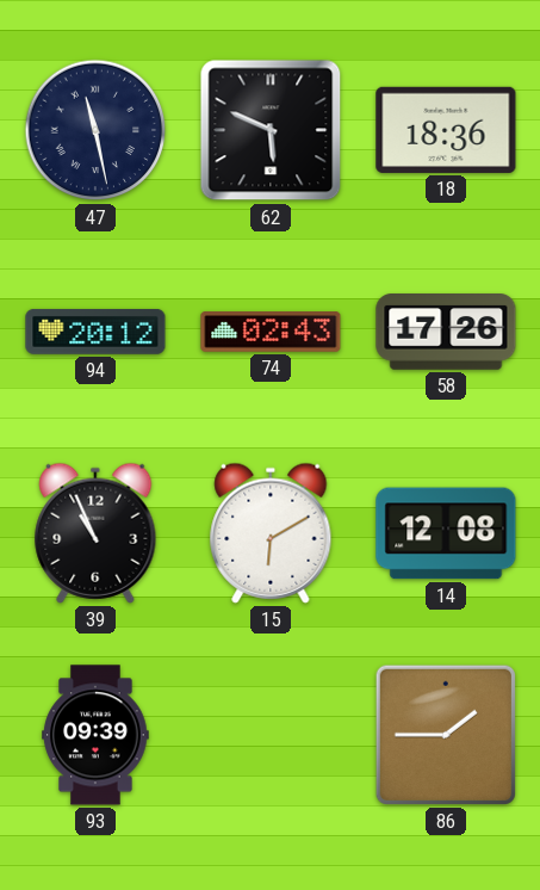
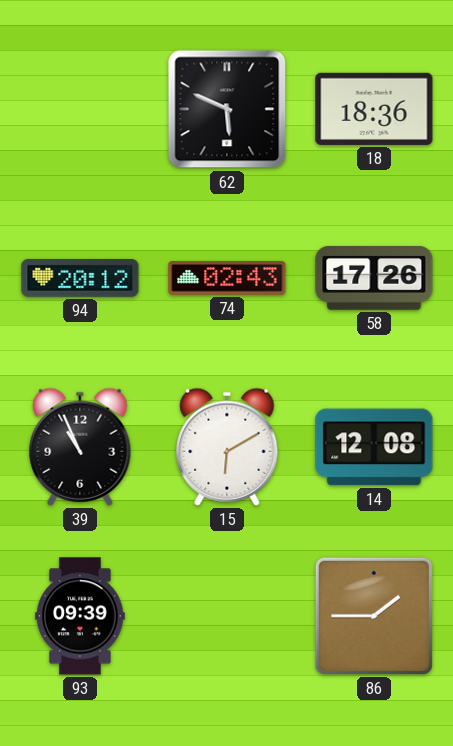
47: 11:28 -> none
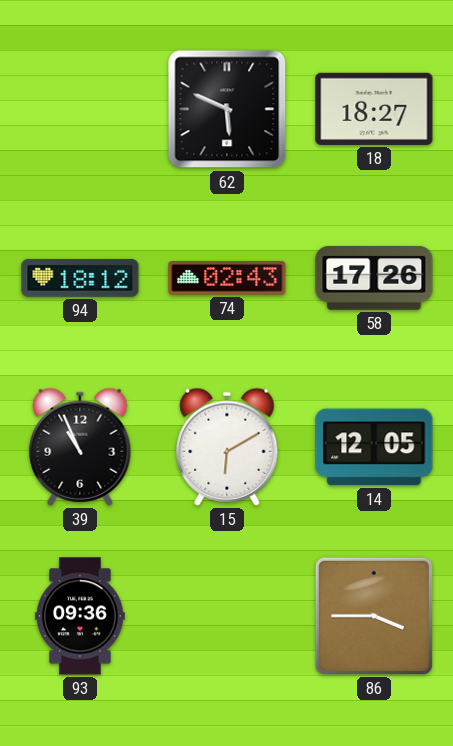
18: 18:36 -> 18:27
94: 20:12 -> 18:12
14: 12:08 -> 12:05
93: 09:39 -> 09:36
86: 1:45 -> 3:45
